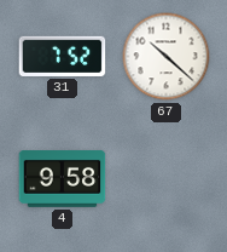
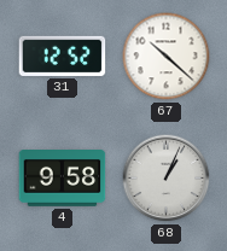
31: 7:52 -> 12:52
68: none -> 1:04
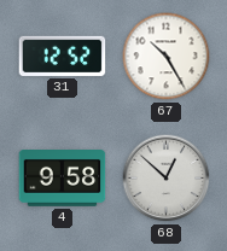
67: 10:22 -> 10:25
68: 1:04 -> 12:52
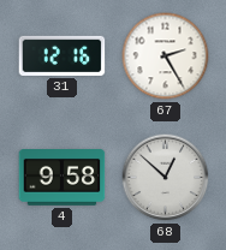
31: 12:52 -> 12:16
67: 10:25 -> 2:25
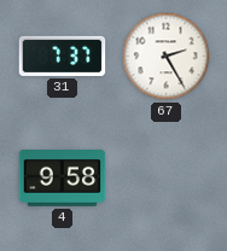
31: 12:16 -> 7:37
68: 12:52 -> none
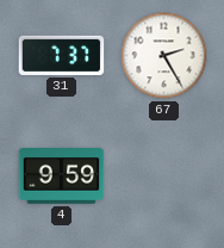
4: 9:58 -> 9:59
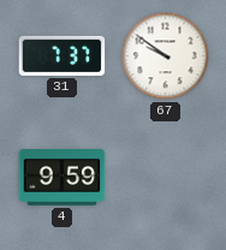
67: 2:25 -> 9:51
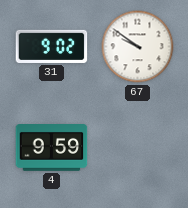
31: 7:37 -> 9:02
